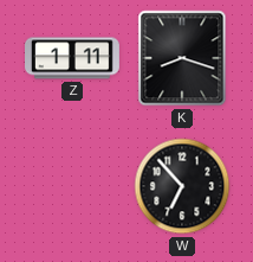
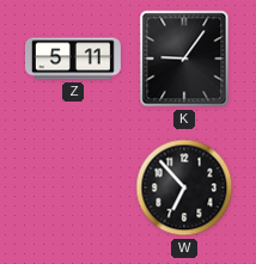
Z: 1:11 -> 5:11
K: 8:18 -> 9:06
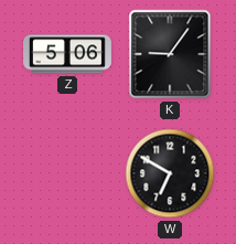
Z: 5:11 -> 5:06
W: 6:53 -> 6:50
